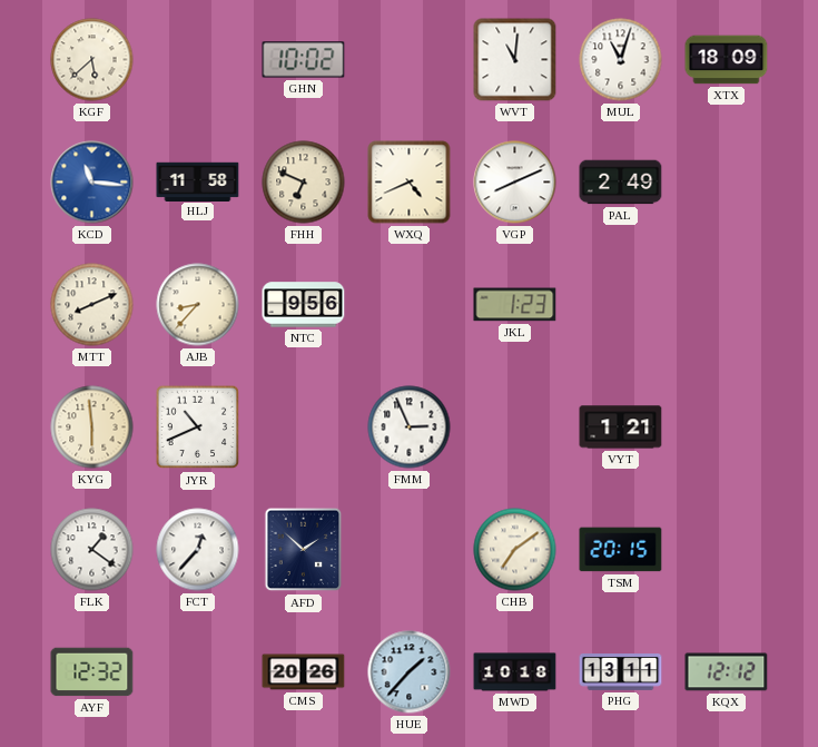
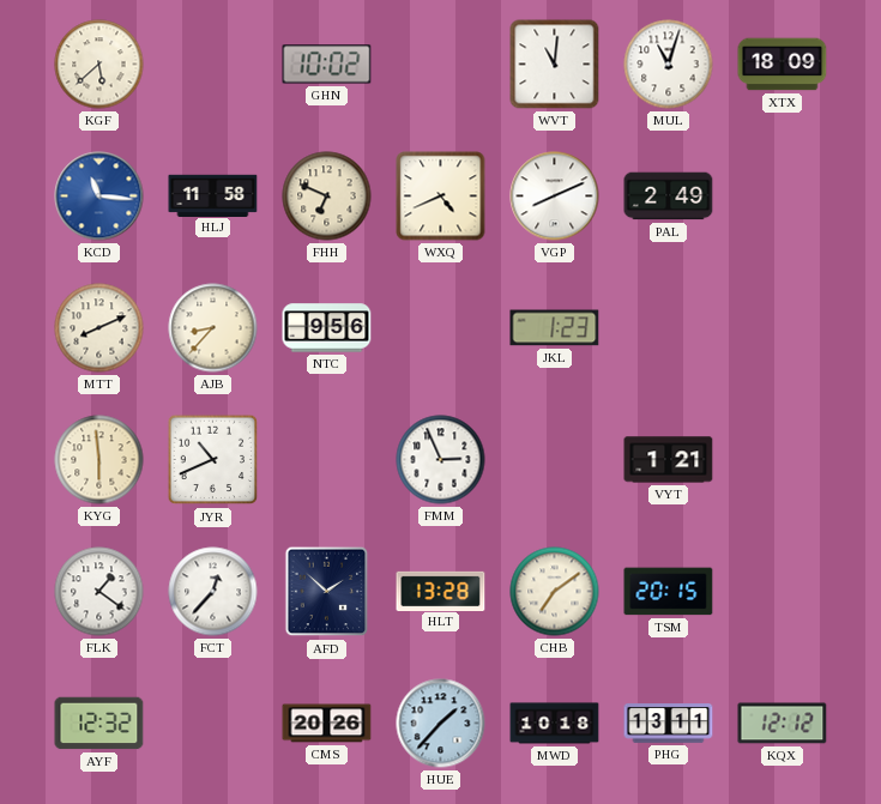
HLT: none -> 13:28
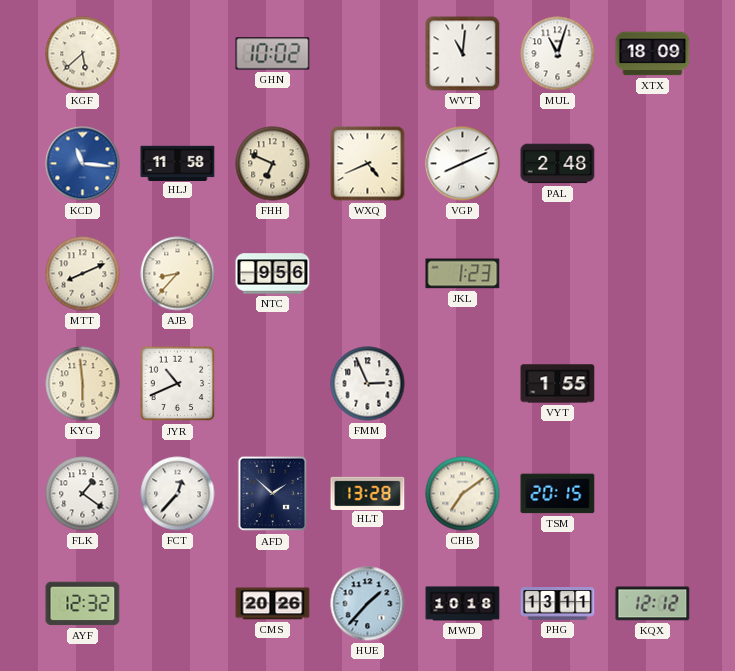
PAL: 2:49 -> 2:48
VYT: 1:21 -> 1:55
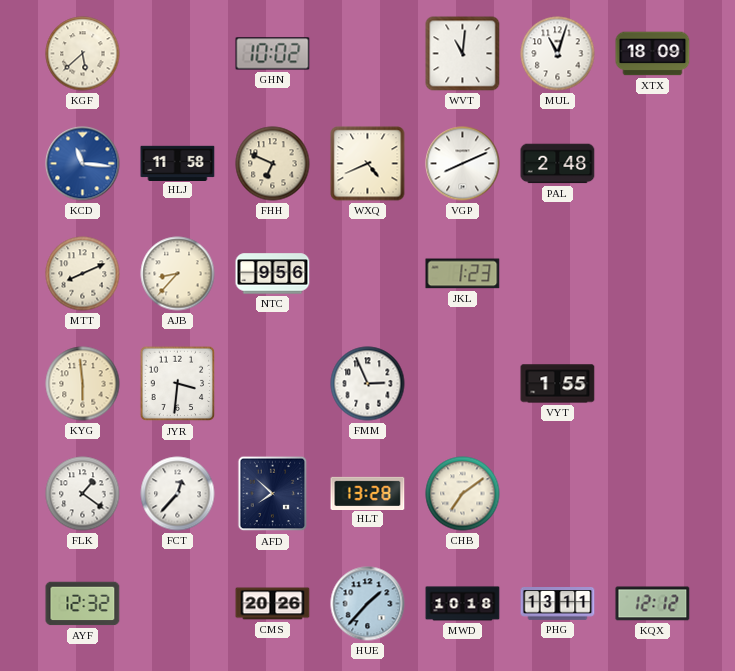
JYR: 10:41 -> 3:31
AFD: 1:52 -> 7:52
TSM: 20:15 -> none
